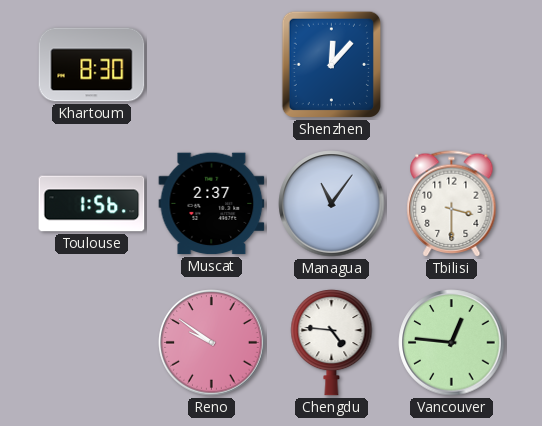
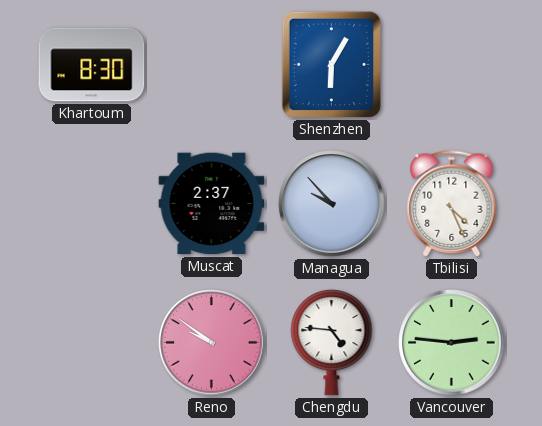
Shenzhen: 12:07 -> 6:05
Toulouse: 1:56 -> none
Managua: 11:06 -> 9:53
Tbilisi: 3:30 -> 4:26
Vancouver: 12:46 -> 2:46
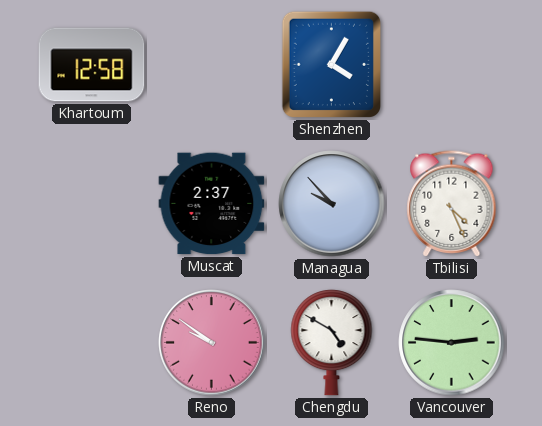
Khartoum: 8:30 -> 12:58
Shenzhen: 6:05 -> 4:05
Chengdu: 4:46 -> 4:50
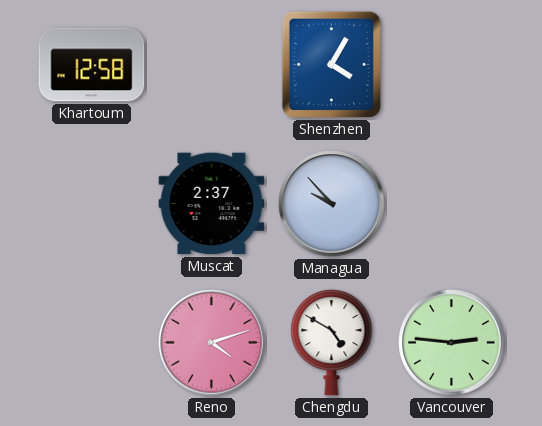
Tbilisi: 4:26 -> none
Reno: 9:51 -> 4:12
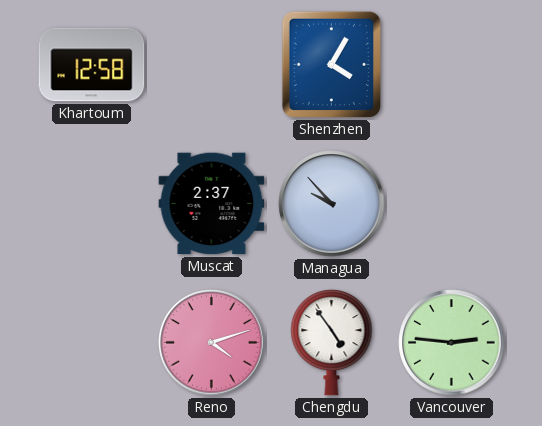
Chengdu: 4:50 -> 4:54
